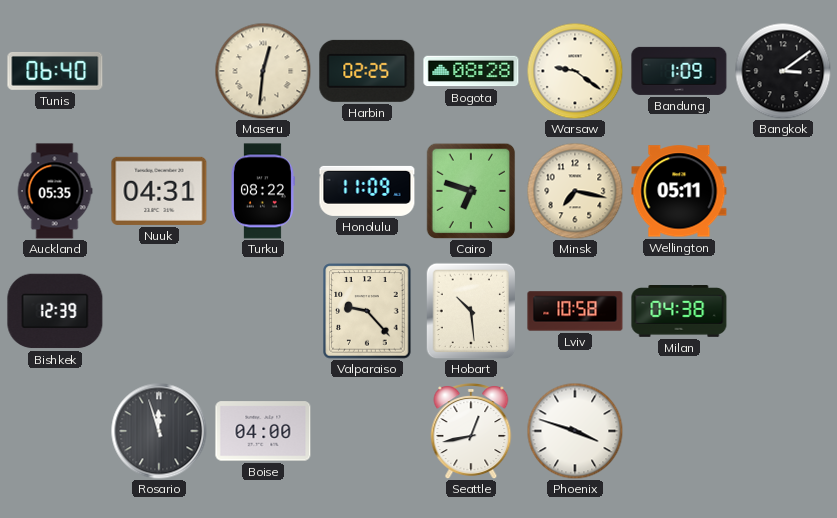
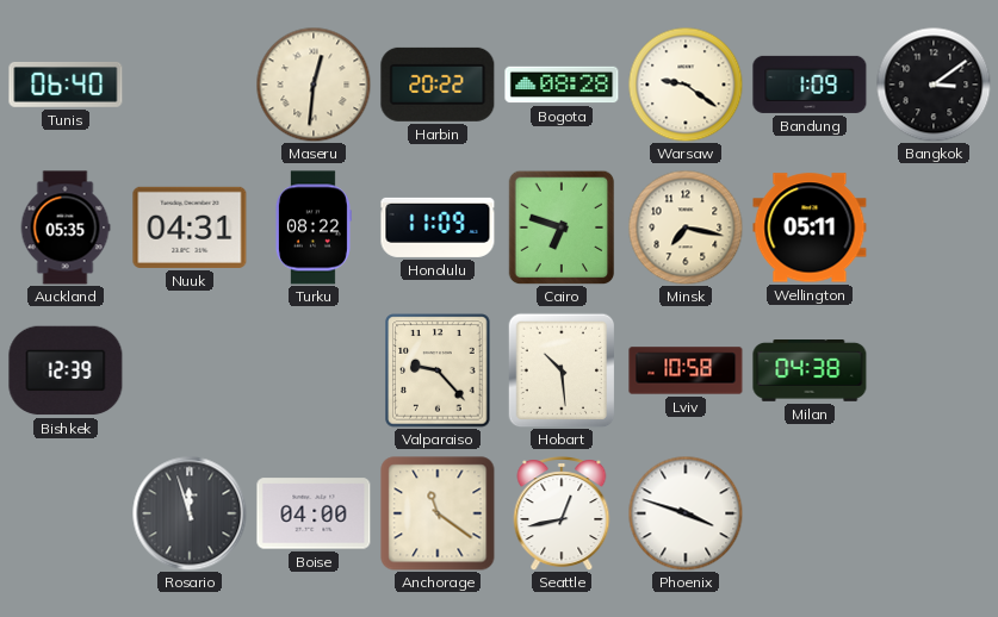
Harbin: 02:25 -> 20:22
Anchorage: none -> 11:21
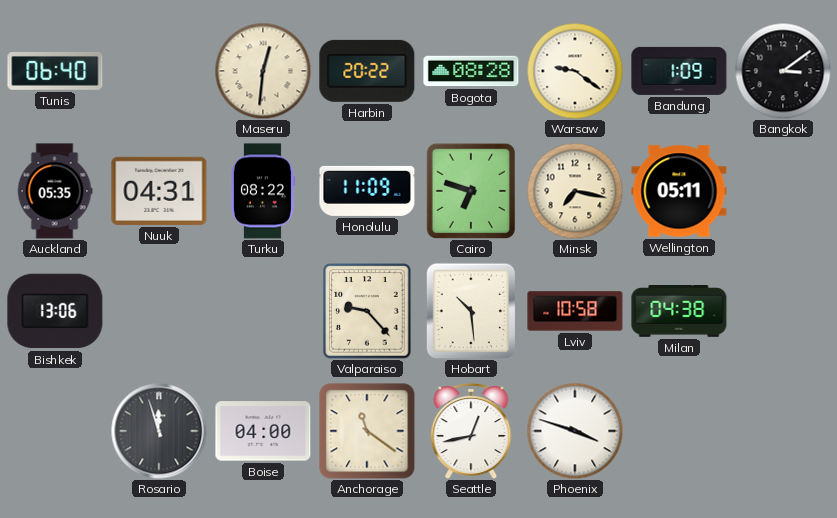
Bishkek: 12:39 -> 13:06
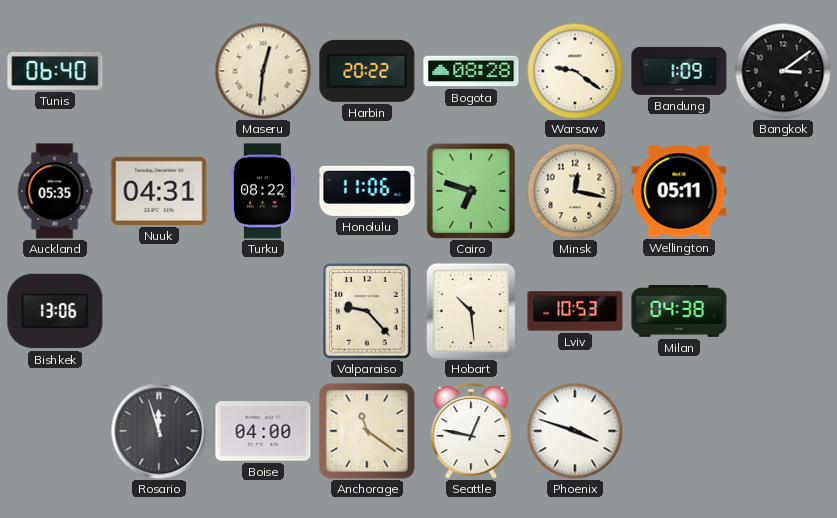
Honolulu: 11:09 -> 11:06
Minsk: 7:17 -> 12:17
Lviv: 10:58 -> 10:53
Seattle: 12:43 -> 12:47
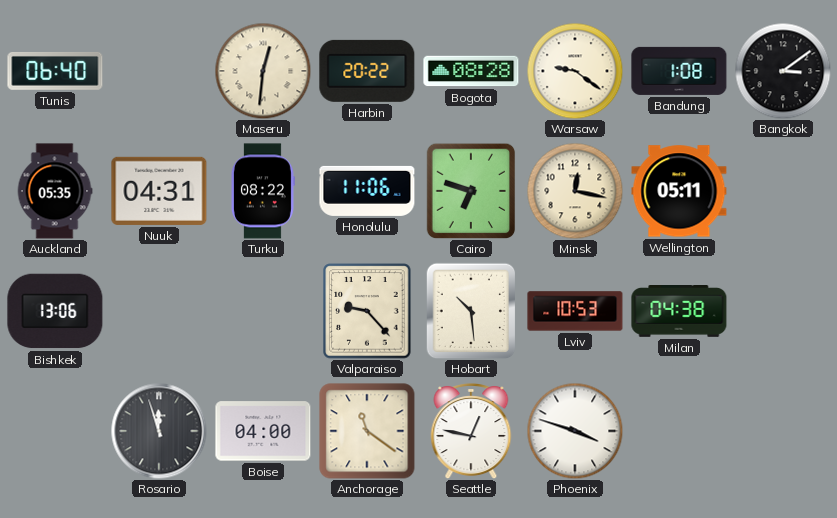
Bandung: 1:09 -> 1:08
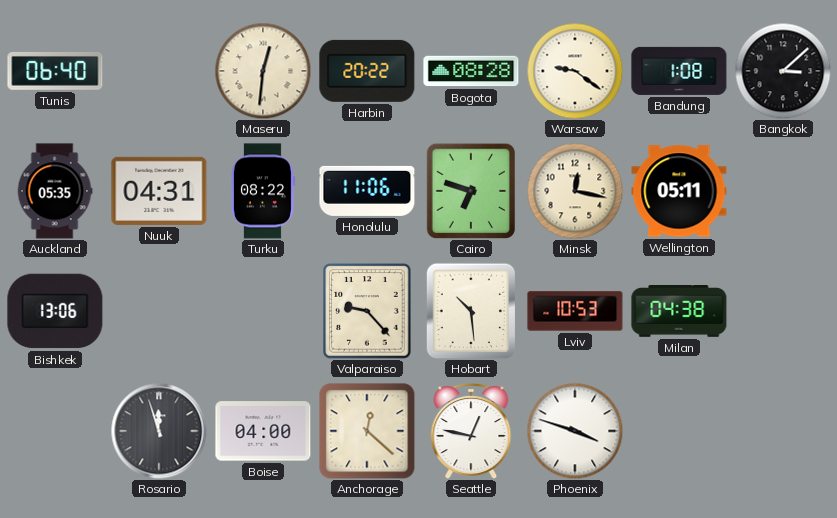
Bangkok: 3:09 -> 3:08
Anchorage: 11:21 -> 12:22
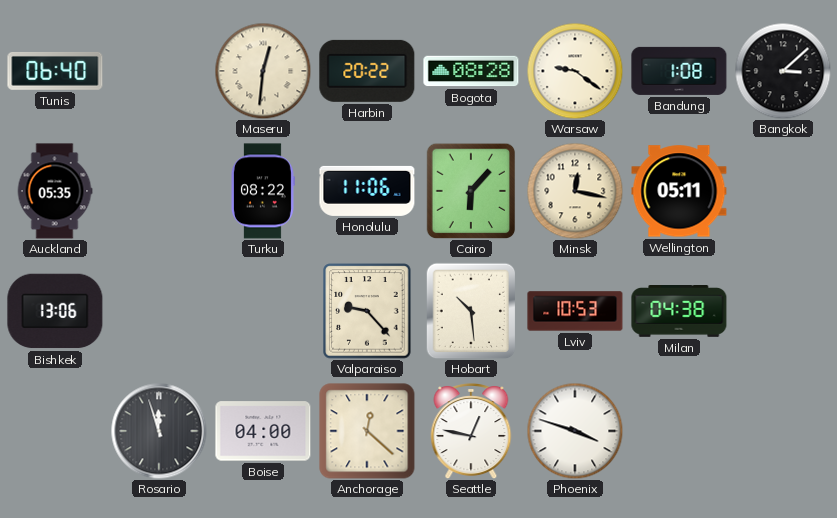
Nuuk: 04:31 -> none
Cairo: 6:48 -> 6:07
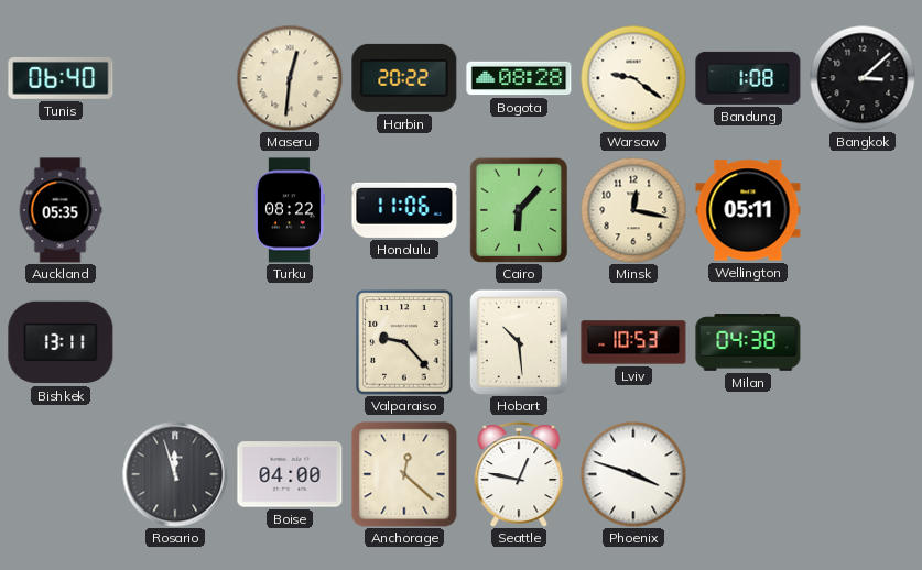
Bishkek: 13:06 -> 13:11
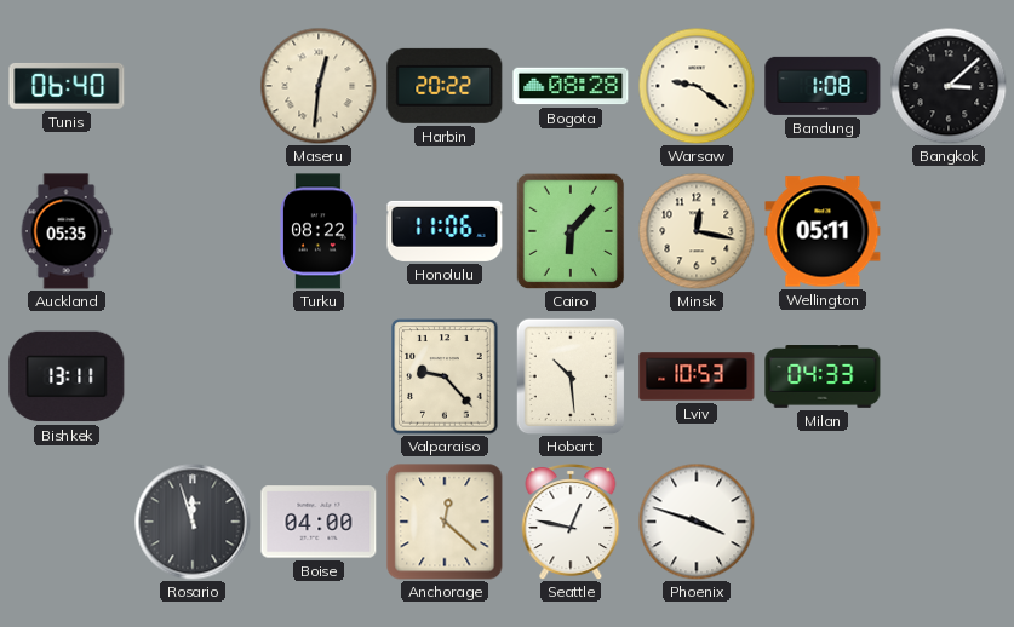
Milan: 04:38 -> 04:33
